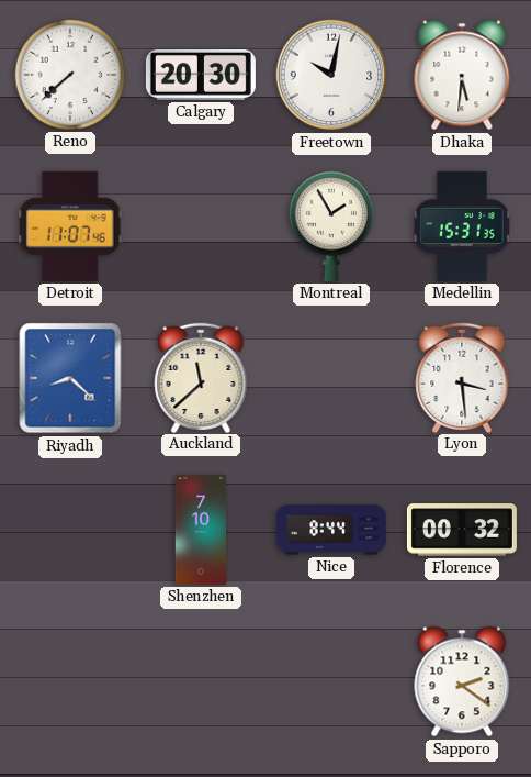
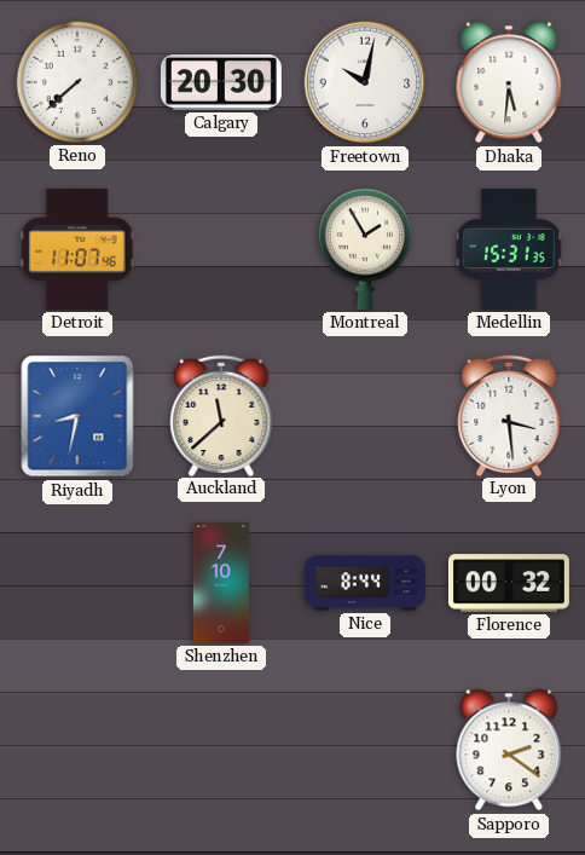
Riyadh: 8:22 -> 8:32
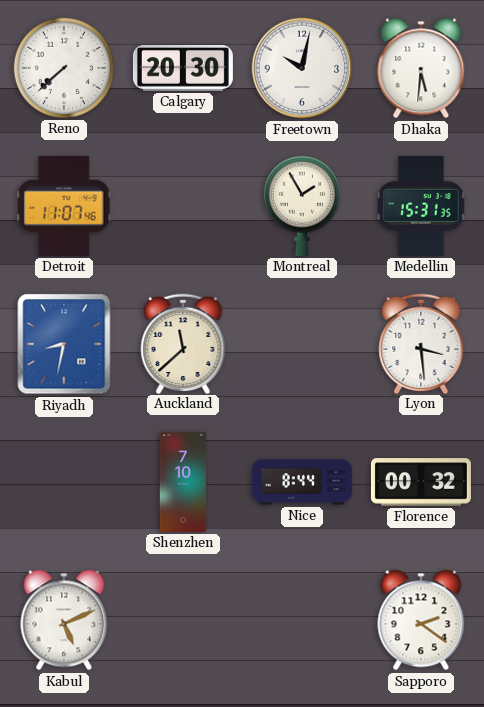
Kabul: none -> 5:11
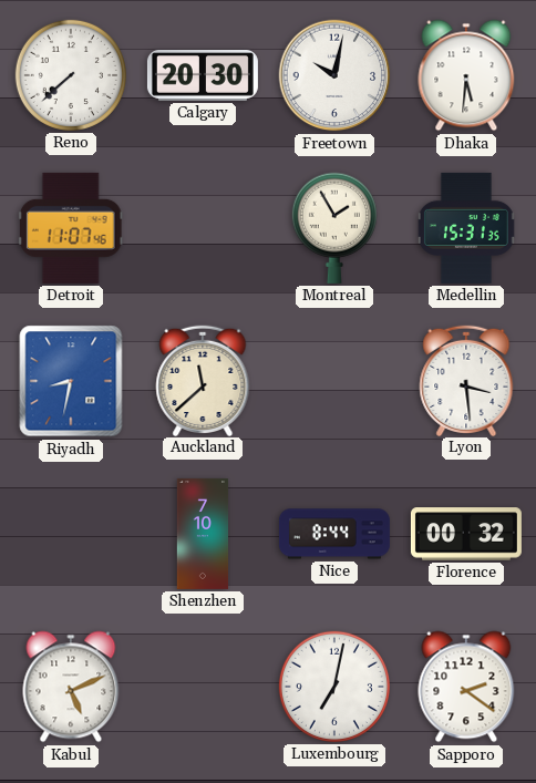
Luxembourg: none -> 7:02
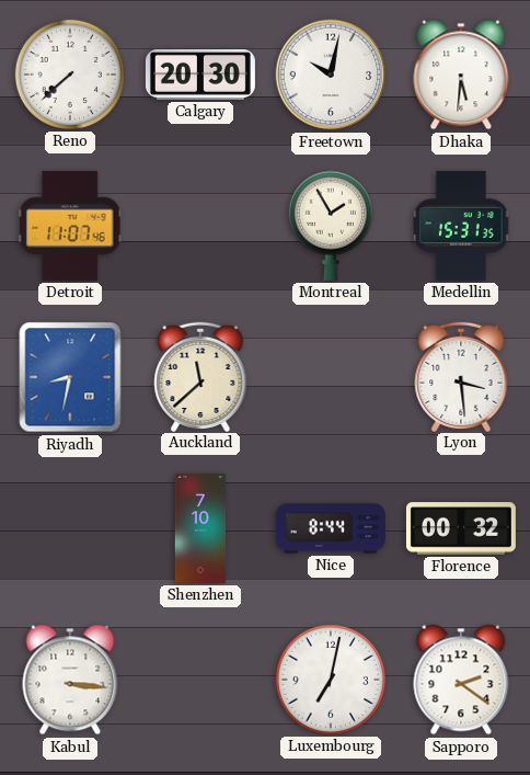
Kabul: 5:11 -> 3:16
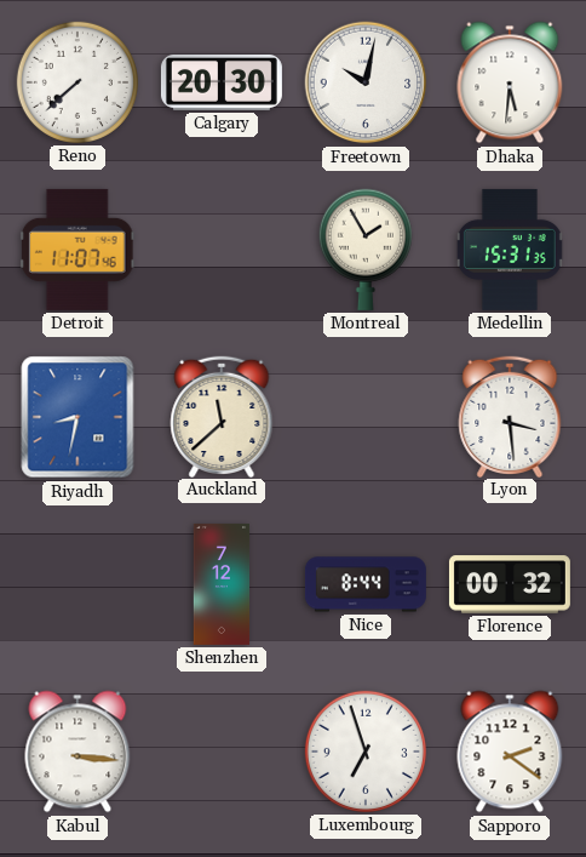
Shenzhen: 7:10 -> 7:12
Luxembourg: 7:02 -> 6:57
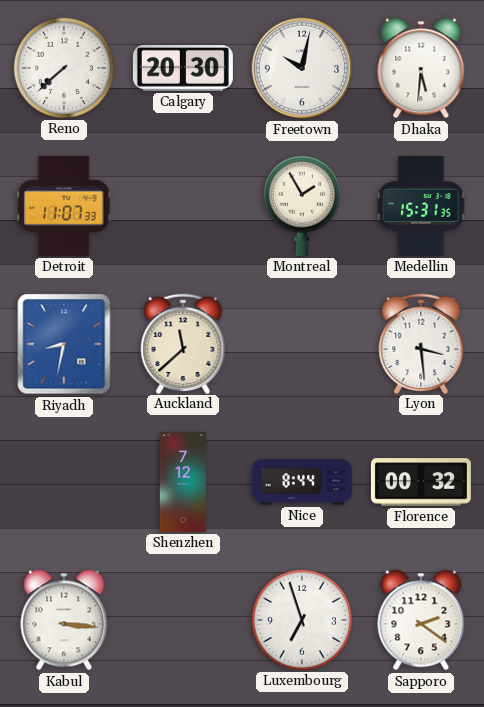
Detroit: 11:07:46 -> 11:07:33
